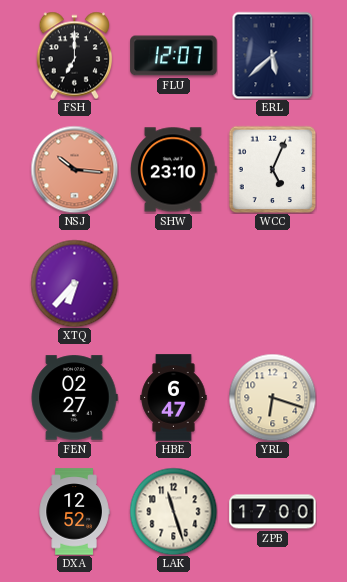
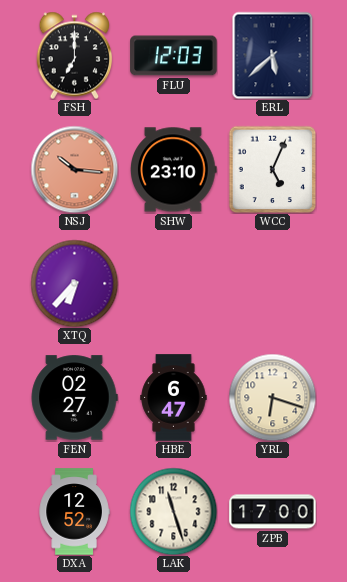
FLU: 12:07 -> 12:03
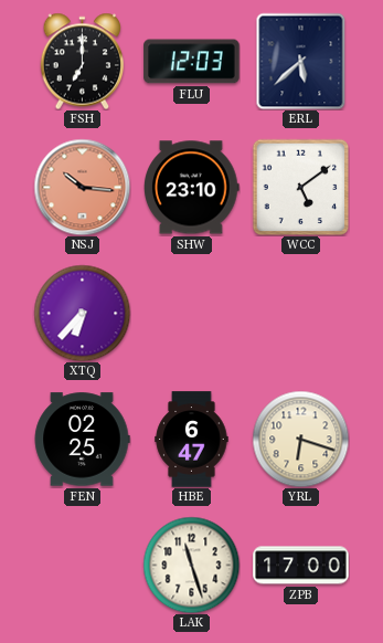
WCC: 5:04 -> 5:09
FEN: 02:27 -> 02:25
DXA: 12:52 -> none
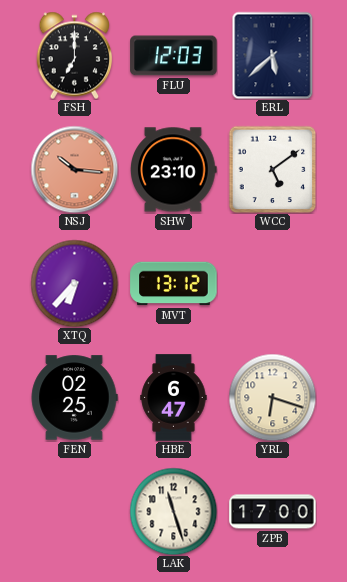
MVT: none -> 13:12
